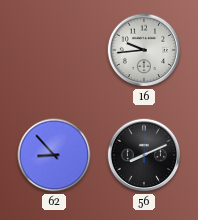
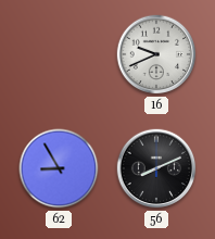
16: 9:44 -> 9:41
62: 8:53 -> 8:55
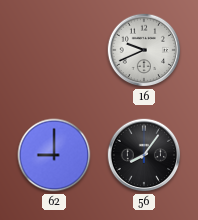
62: 8:55 -> 9:00
56: 8:11 -> 8:06
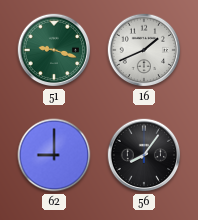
51: none -> 9:18
16: 9:41 -> 1:41
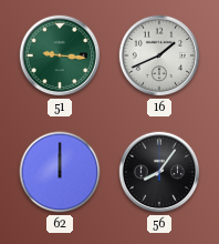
51: 9:18 -> 9:16
62: 9:00 -> 12:00
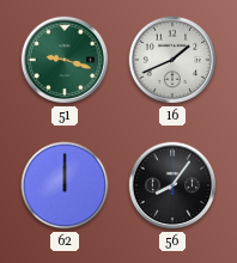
51: 9:16 -> 9:18
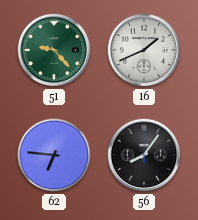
51: 9:18 -> 9:23
62: 12:00 -> 6:46
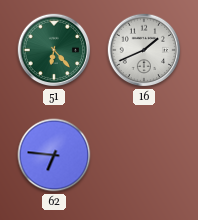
51: 9:23 -> 6:23
56: 8:06 -> none
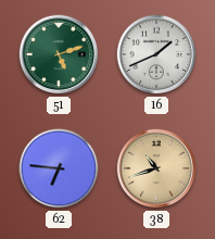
51: 6:23 -> 5:12
38: none -> 10:42
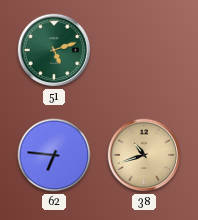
16: 1:41 -> none
